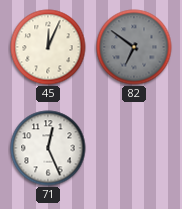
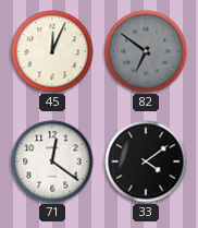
71: 12:26 -> 12:21
33: none -> 4:09
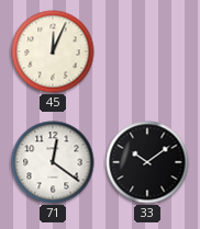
82: 6:51 -> none
33: 4:09 -> 10:09
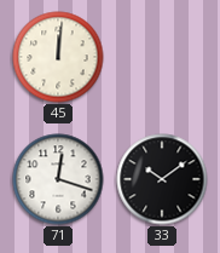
45: 12:04 -> 12:01
71: 12:21 -> 12:18
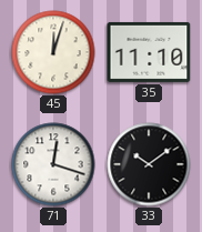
45: 12:01 -> 12:03
35: none -> 11:10
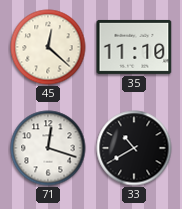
45: 12:03 -> 12:22
33: 10:09 -> 10:40
